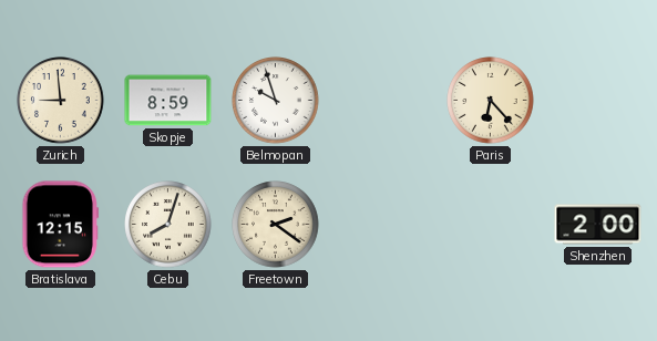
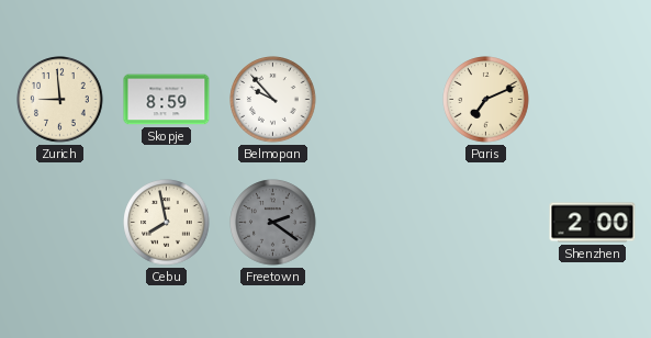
Belmopan: 9:57 -> 9:53
Paris: 6:23 -> 7:11
Bratislava: 12:15 -> none
Cebu: 8:03 -> 7:58
Freetown dial: cream -> grey
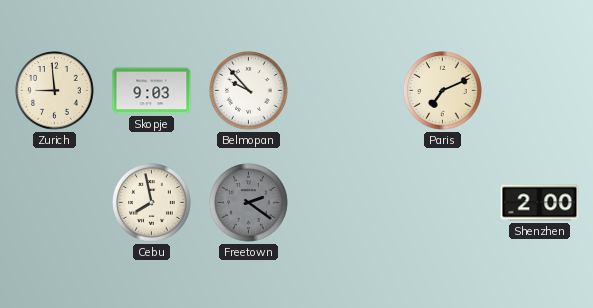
Skopje: 8:59 -> 9:03
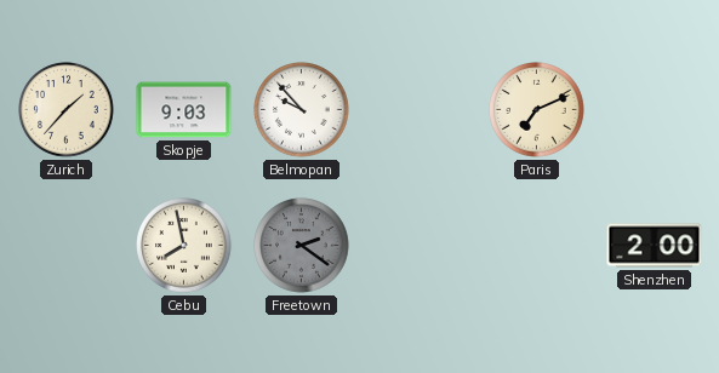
Zurich: 8:59 -> 1:37
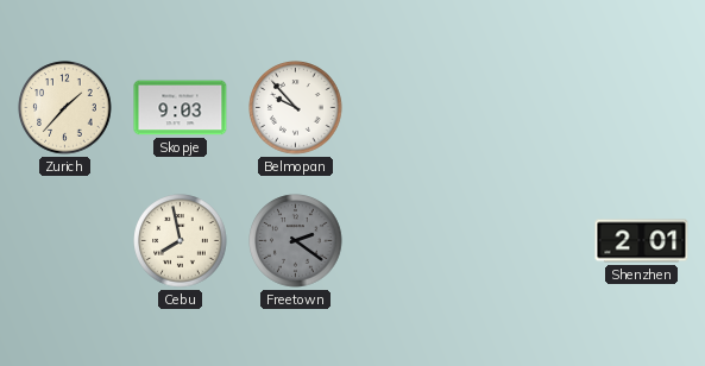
Paris: 7:11 -> none
Shenzhen: 2:00 -> 2:01
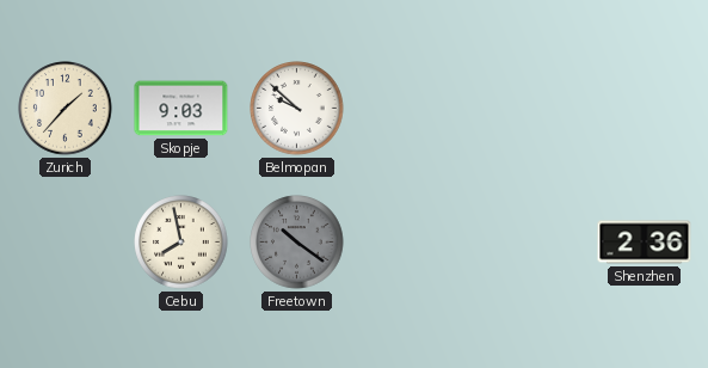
Belmopan: 9:53 -> 9:52
Freetown: 2:21 -> 10:21
Shenzhen: 2:01 -> 2:36
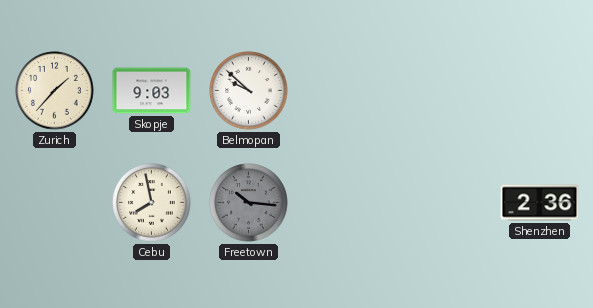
Freetown: 10:21 -> 10:16
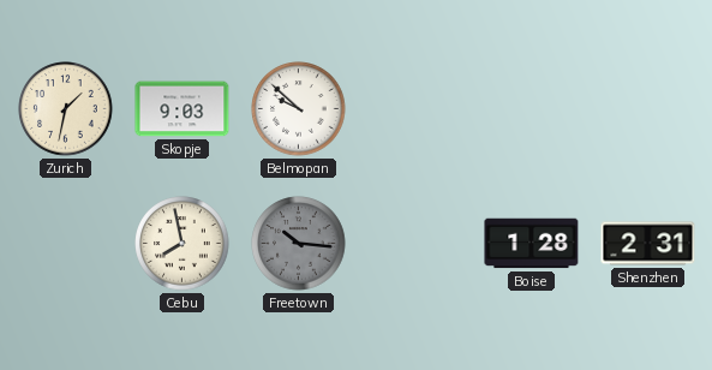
Zurich: 1:37 -> 1:32
Boise: none -> 1:28
Shenzhen: 2:36 -> 2:31
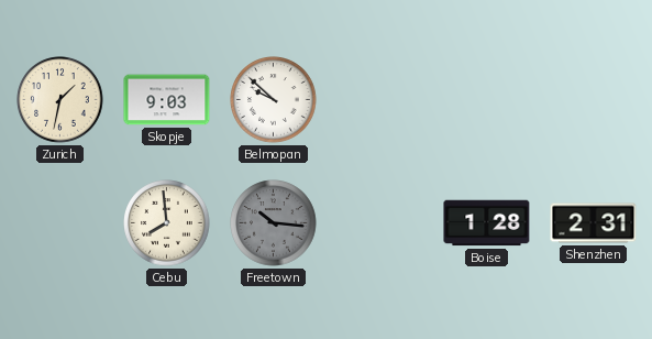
Cebu: 7:58 -> 7:59
